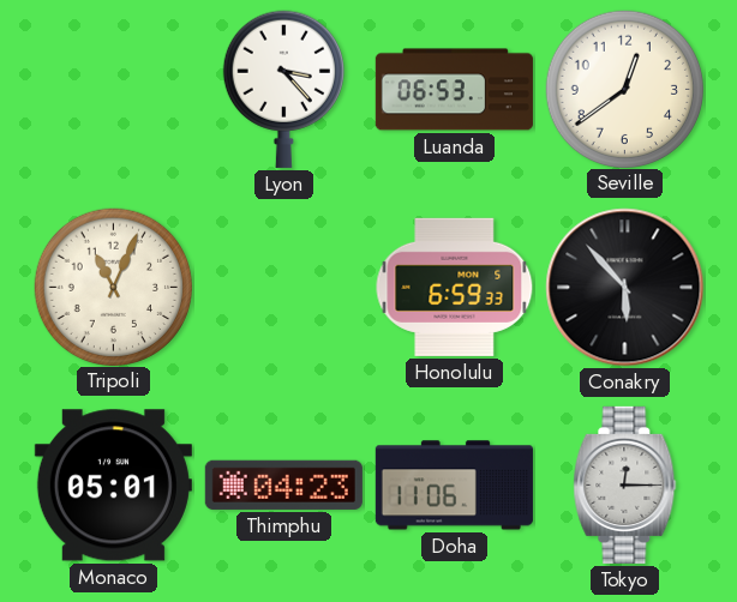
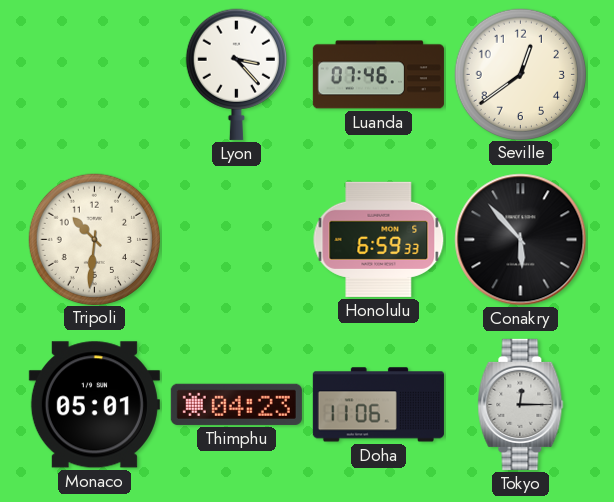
Luanda: 06:53 -> 07:46
Tripoli: 11:04 -> 10:31
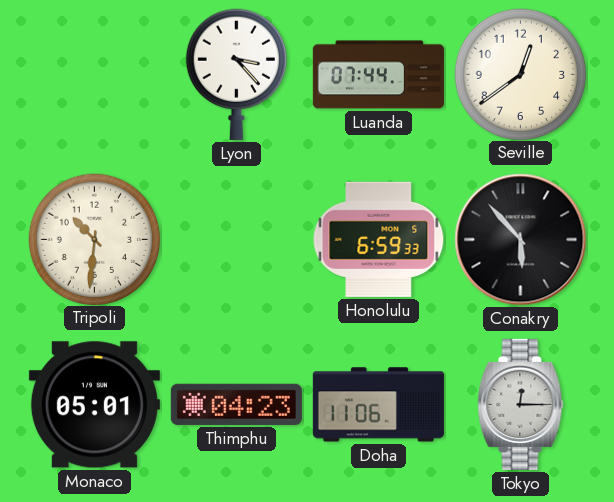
Luanda: 07:46 -> 07:44
